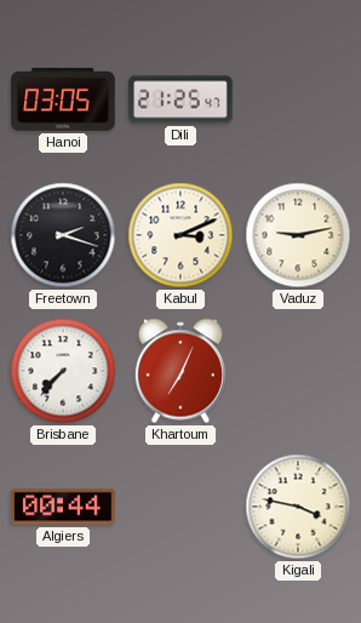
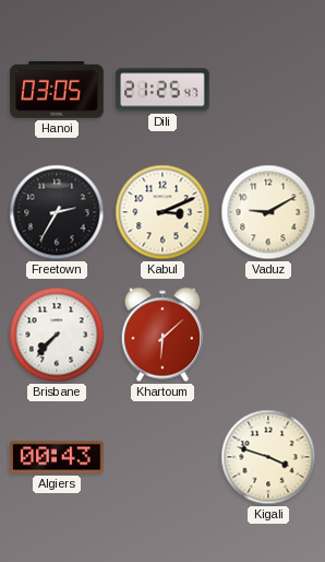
Freetown: 2:18 -> 2:35
Vaduz: 9:13 -> 9:10
Khartoum: 7:04 -> 6:08
Algiers: 00:44 -> 00:43
Kigali: 3:47 -> 3:48
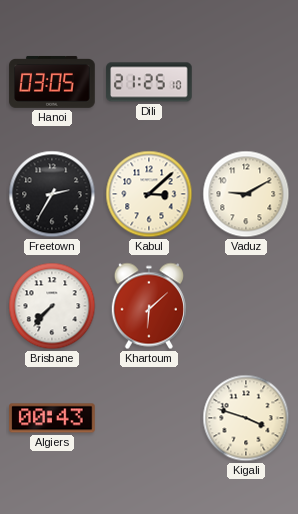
Dili: 21:25:47 -> 21:25:10
Kabul: 3:11 -> 3:08
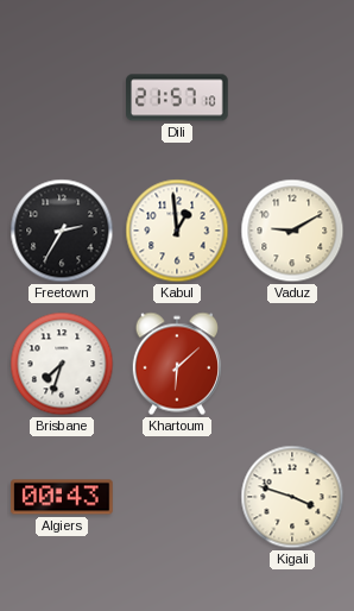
Hanoi: 03:05 -> none
Dili: 21:25 -> 21:57
Kabul: 3:08 -> 12:59
Brisbane: 7:37 -> 7:33
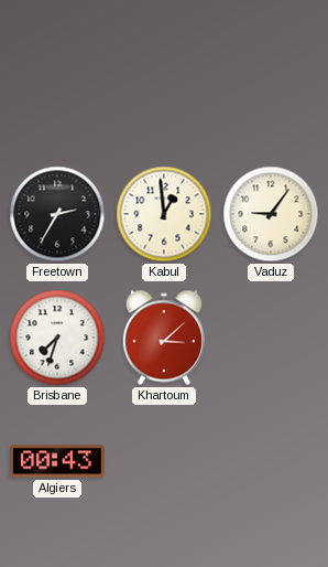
Dili: 21:57 -> none
Vaduz: 9:10 -> 9:06
Khartoum: 6:08 -> 3:08
Kigali: 3:48 -> none
